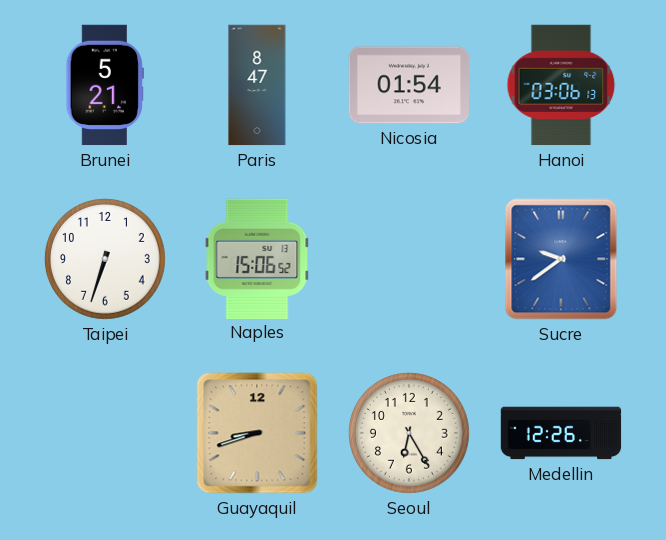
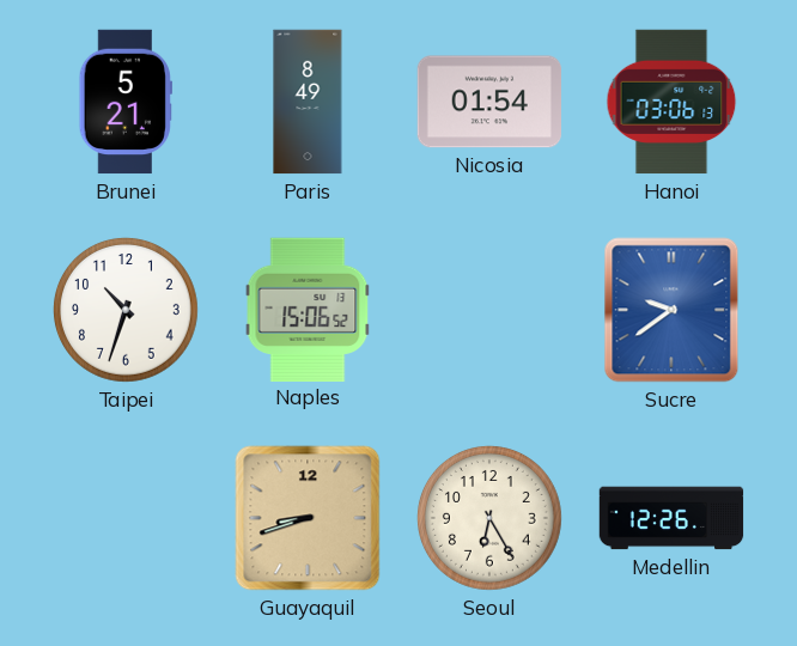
Paris: 8:47 -> 8:49
Taipei: 6:33 -> 10:33
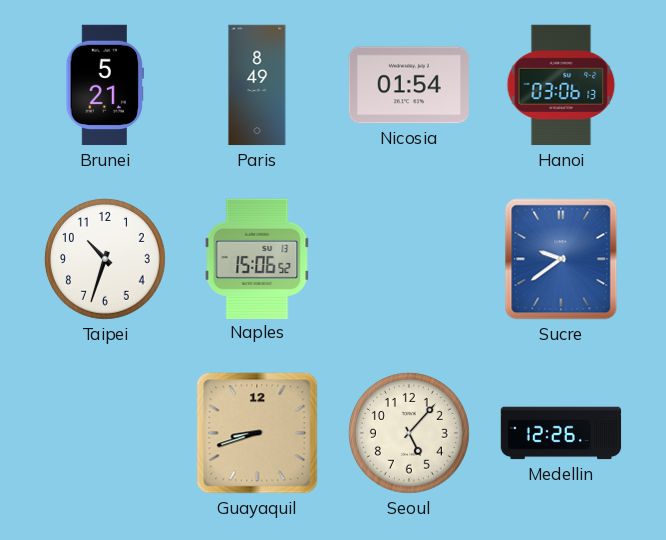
Seoul: 6:25 -> 5:07
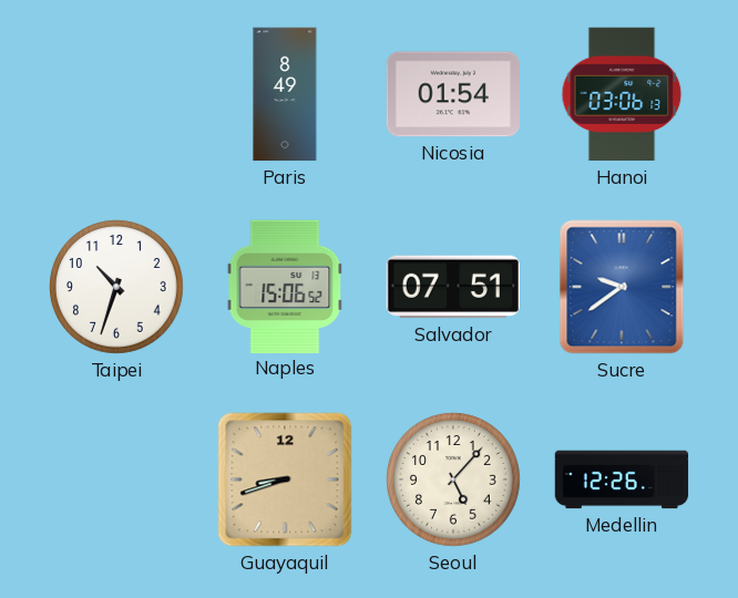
Brunei: 5:21 -> none
Salvador: none -> 07:51
